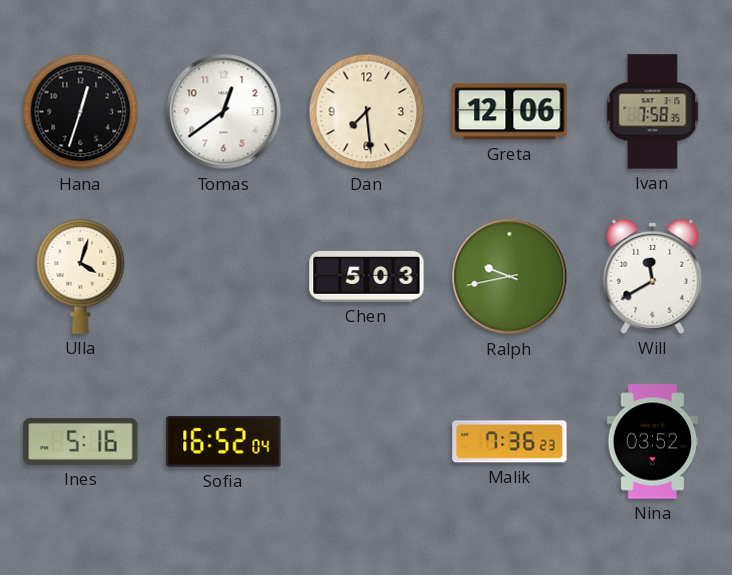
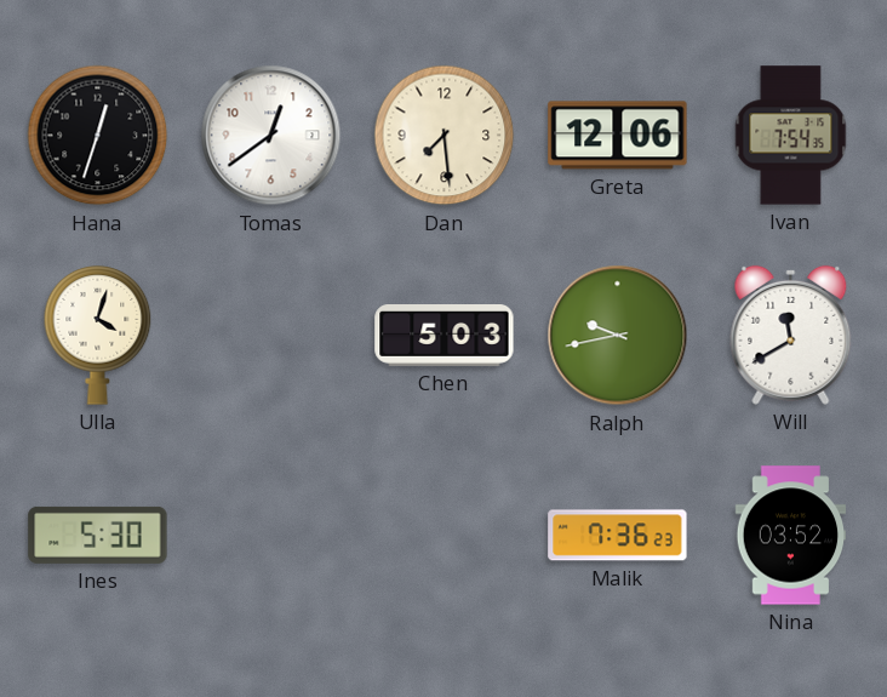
Ivan: 7:58 -> 7:54
Ines: 5:16 -> 5:30
Sofia: 16:52 -> none
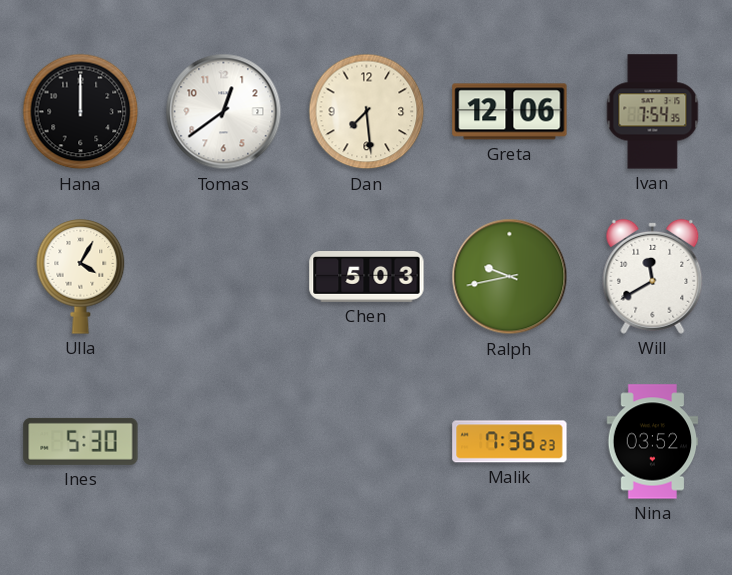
Hana: 12:33 -> 12:00
Ulla: 4:03 -> 4:05
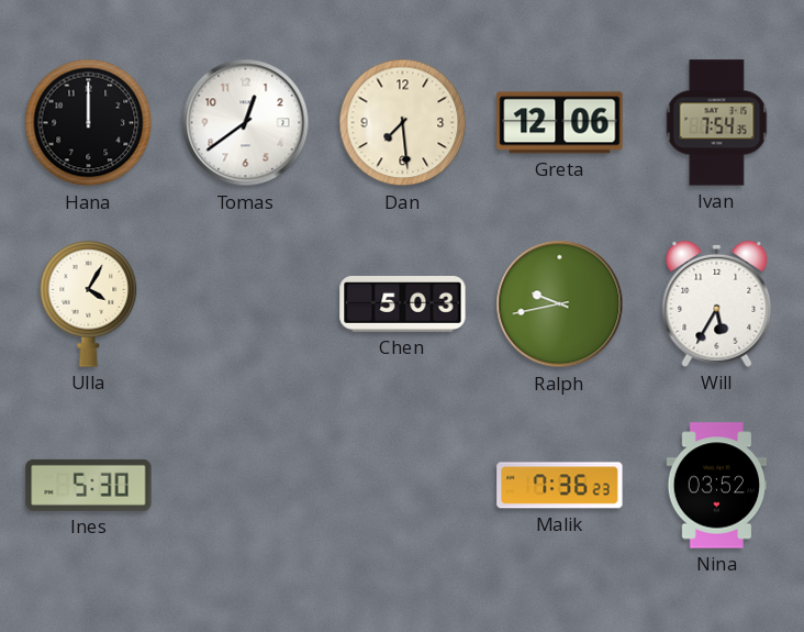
Will: 11:40 -> 5:35
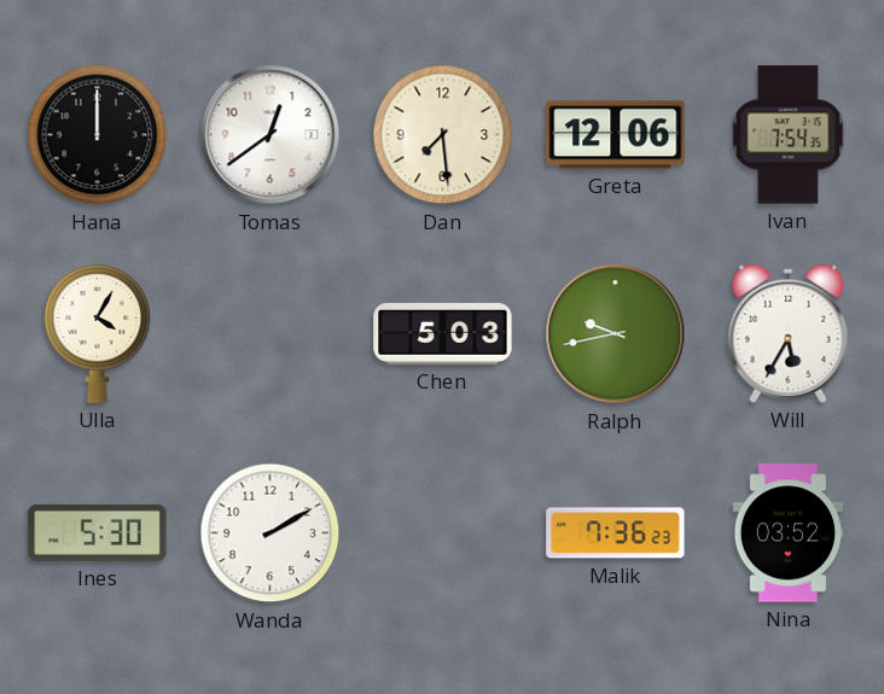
Wanda: none -> 2:10
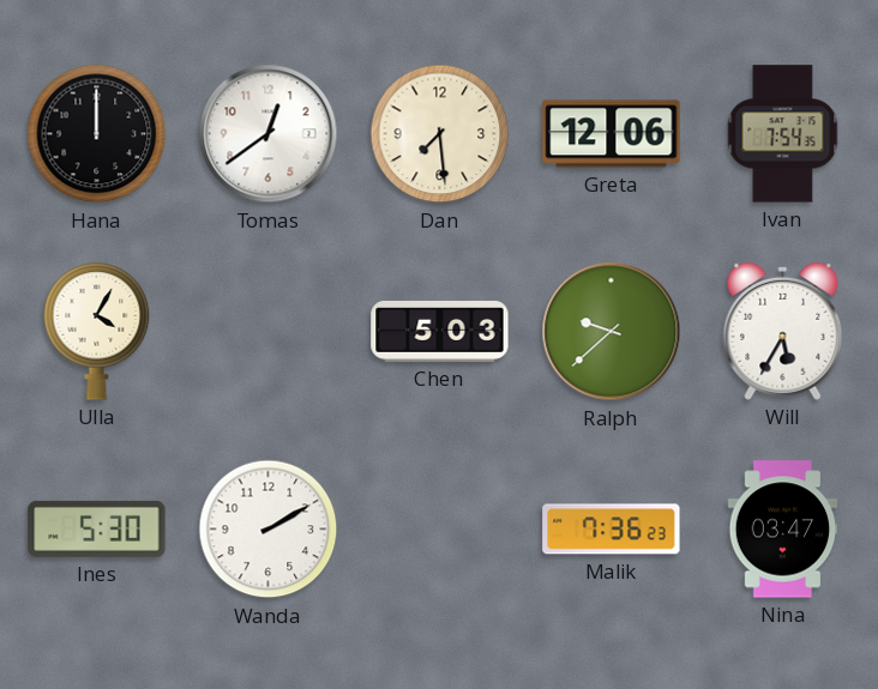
Ralph: 9:43 -> 9:38
Nina: 03:52 -> 03:47
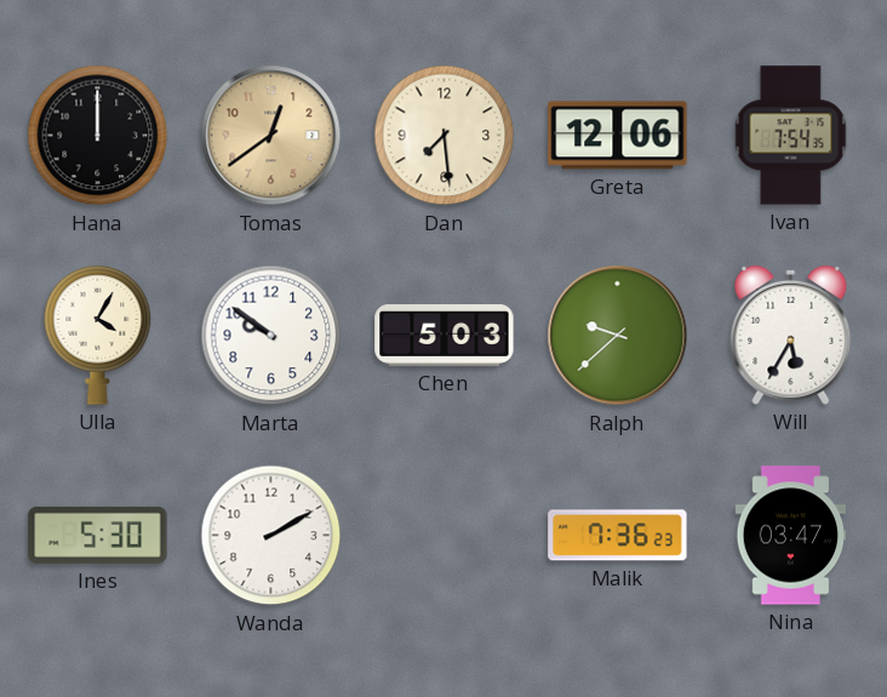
Tomas dial: white -> champagne
Marta: none -> 9:51
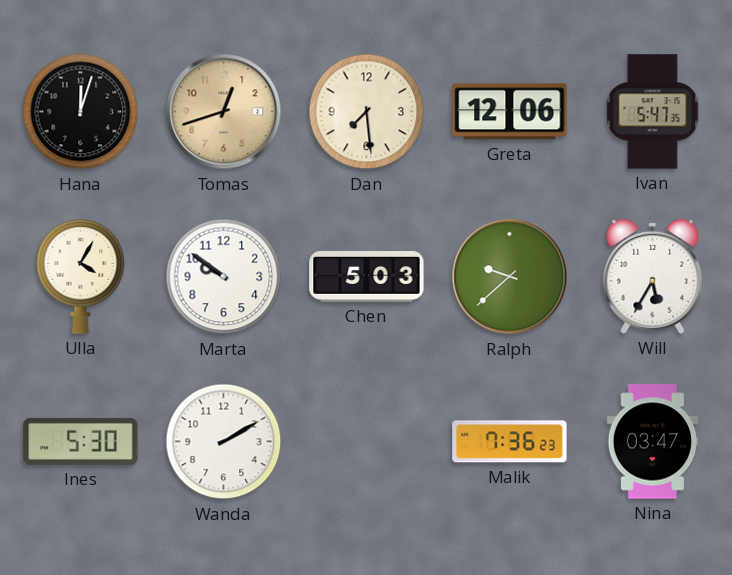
Hana: 12:00 -> 12:03
Tomas: 12:39 -> 12:42
Ivan: 7:54 -> 5:47
